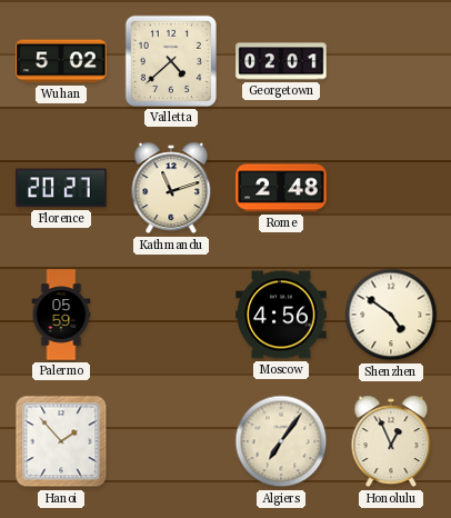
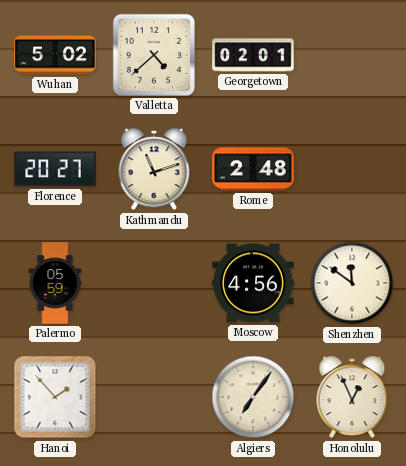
Shenzhen: 4:51 -> 11:51
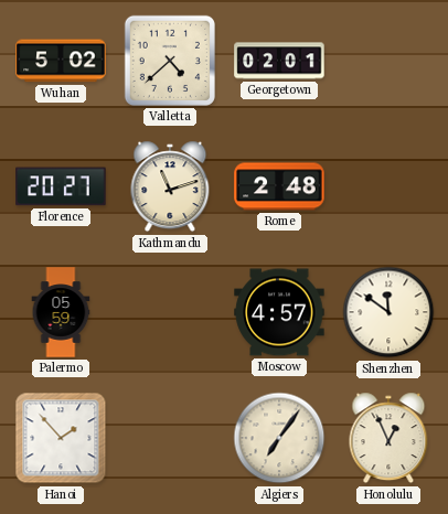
Moscow: 4:56 -> 4:57
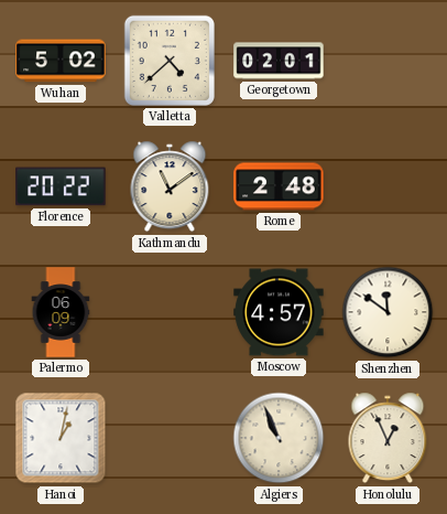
Florence: 20:27 -> 20:22
Kathmandu: 11:12 -> 11:09
Palermo: 05:59 -> 06:09
Hanoi: 1:53 -> 1:02
Algiers: 7:06 -> 10:56
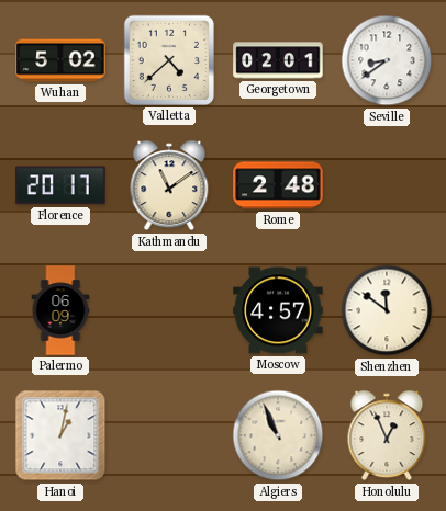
Seville: none -> 8:39
Florence: 20:22 -> 20:17
